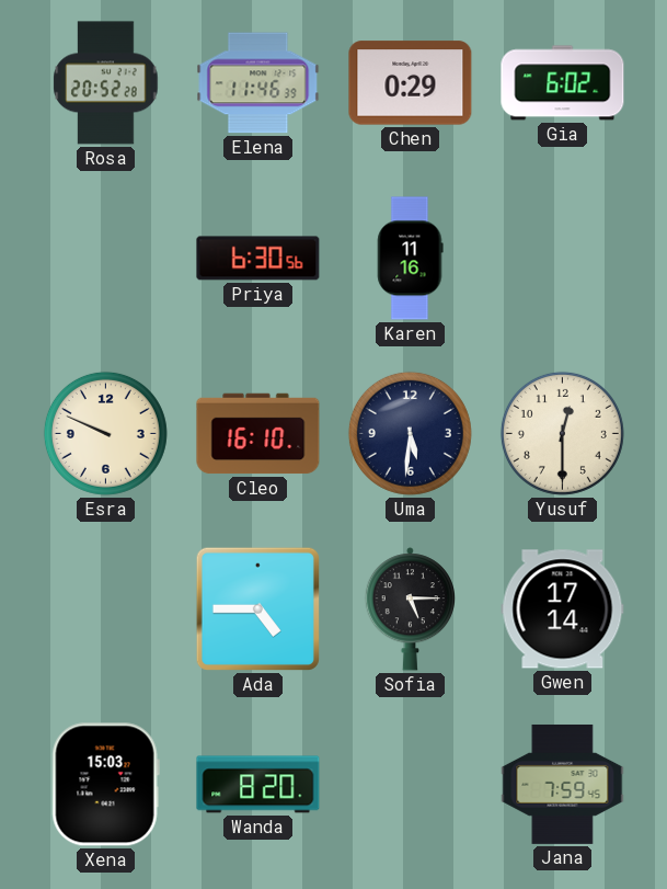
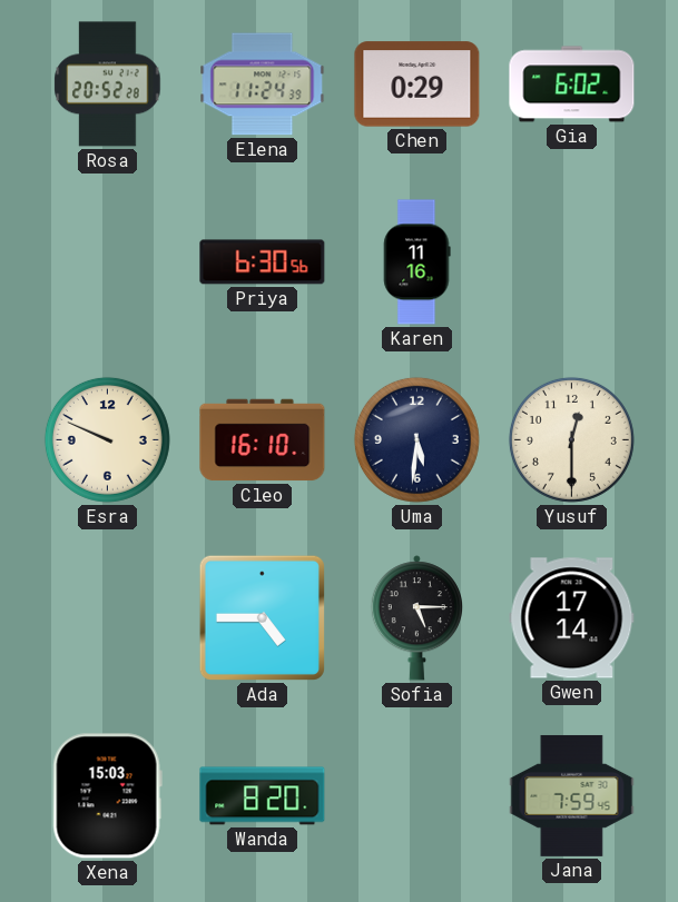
Elena: 11:46 -> 11:24
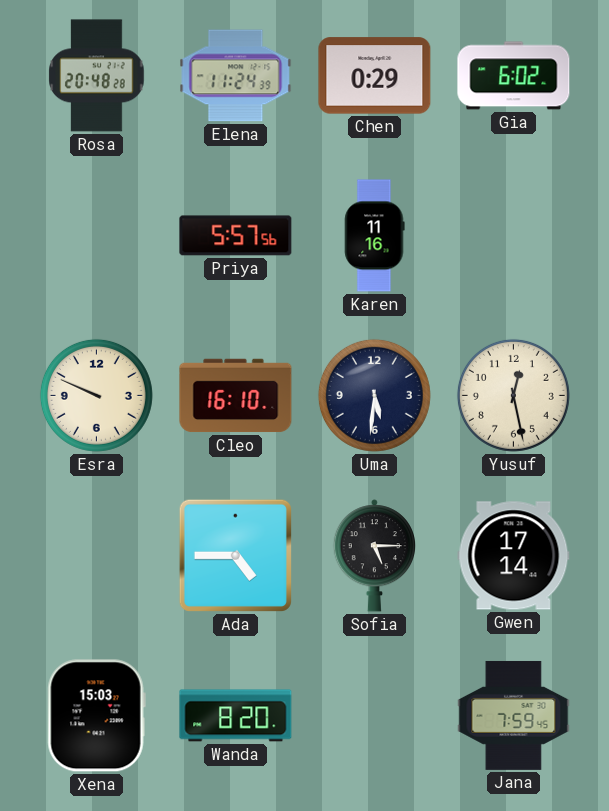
Rosa: 20:52 -> 20:48
Priya: 6:30 -> 5:57
Yusuf: 12:30 -> 12:28
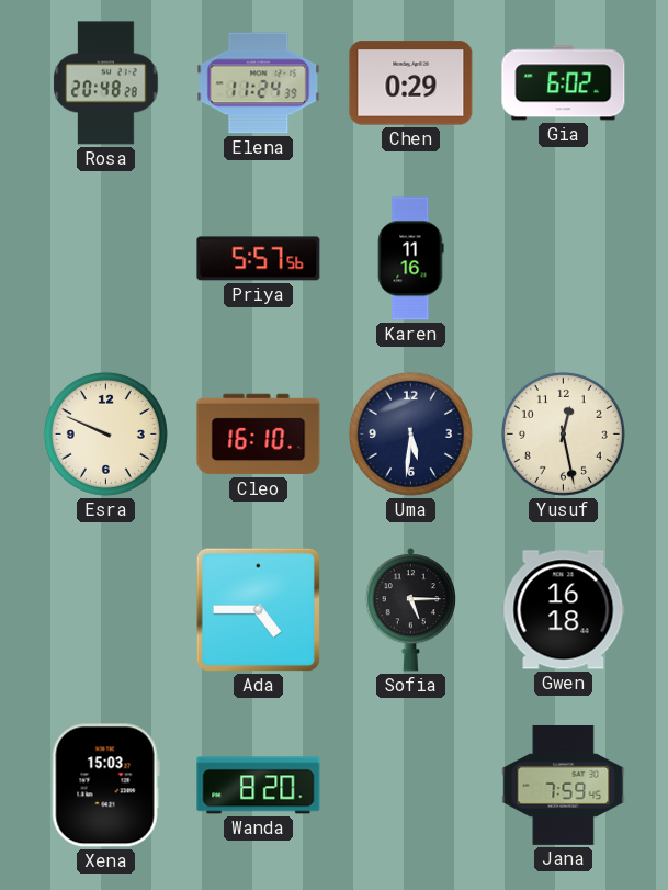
Gwen: 17:14 -> 16:18
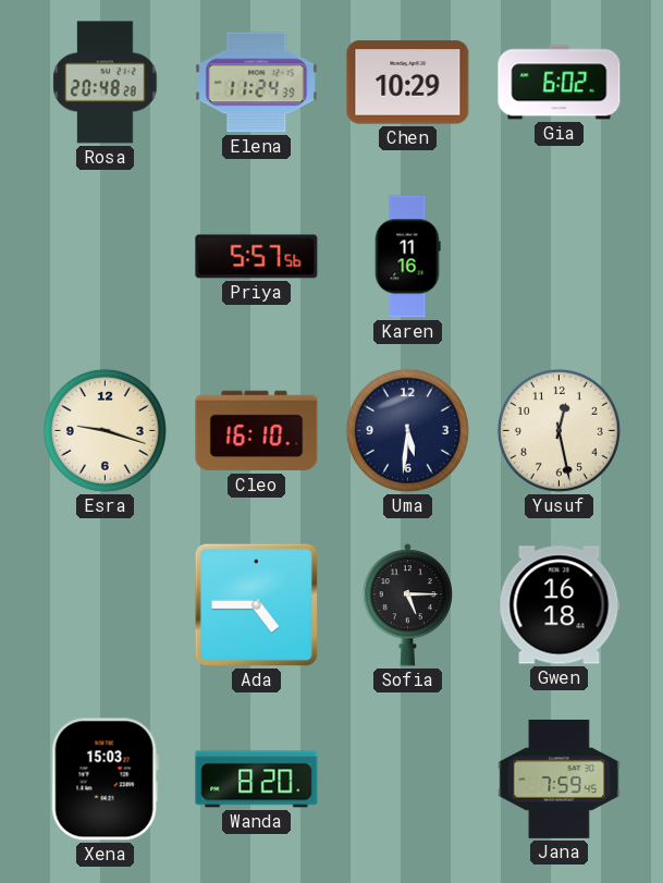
Chen: 0:29 -> 10:29
Esra: 9:49 -> 9:18
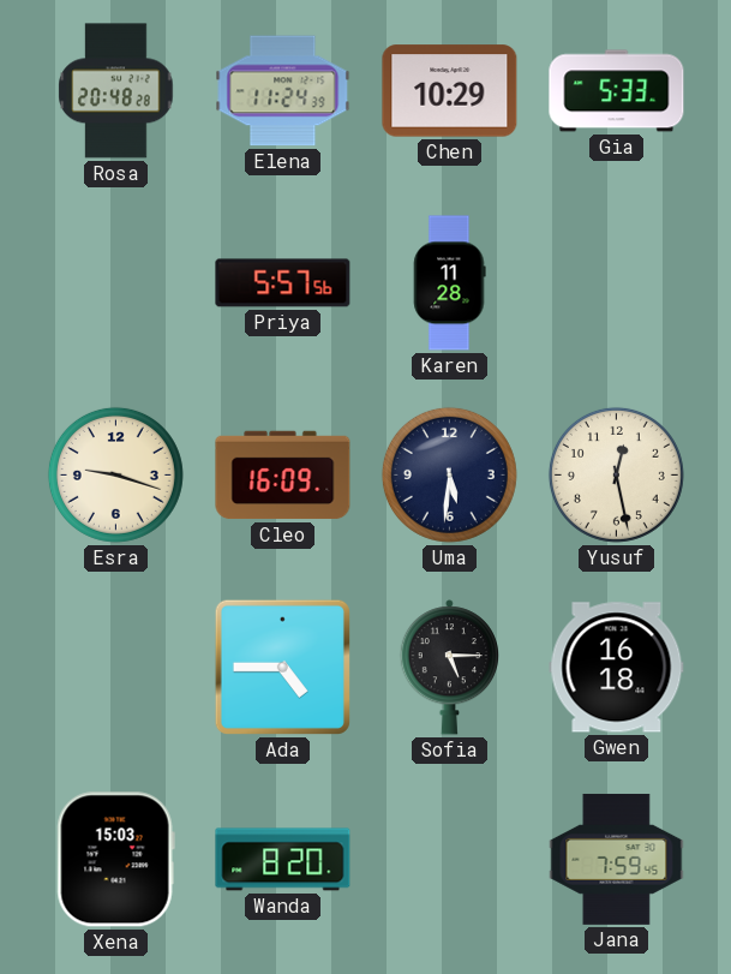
Gia: 6:02 -> 5:33
Karen: 11:16 -> 11:28
Cleo: 16:10 -> 16:09
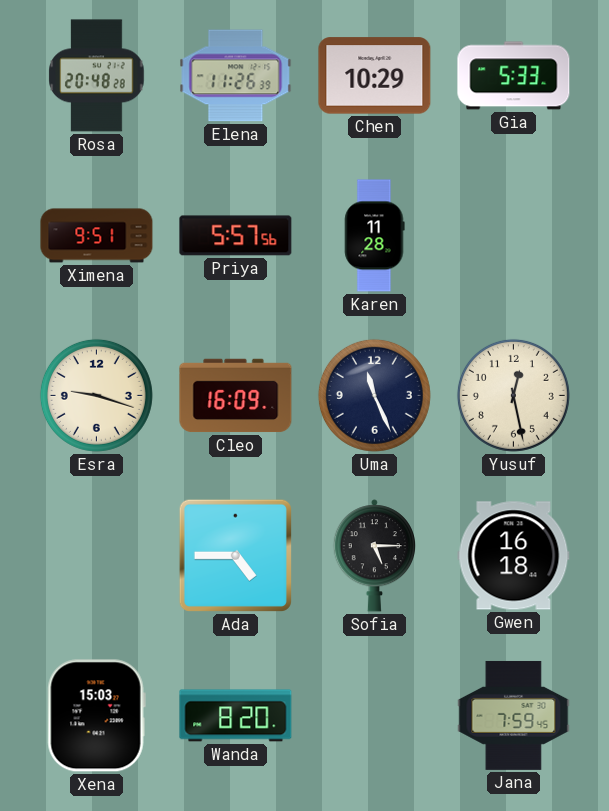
Elena: 11:24 -> 11:26
Ximena: none -> 9:51
Uma: 5:31 -> 11:26
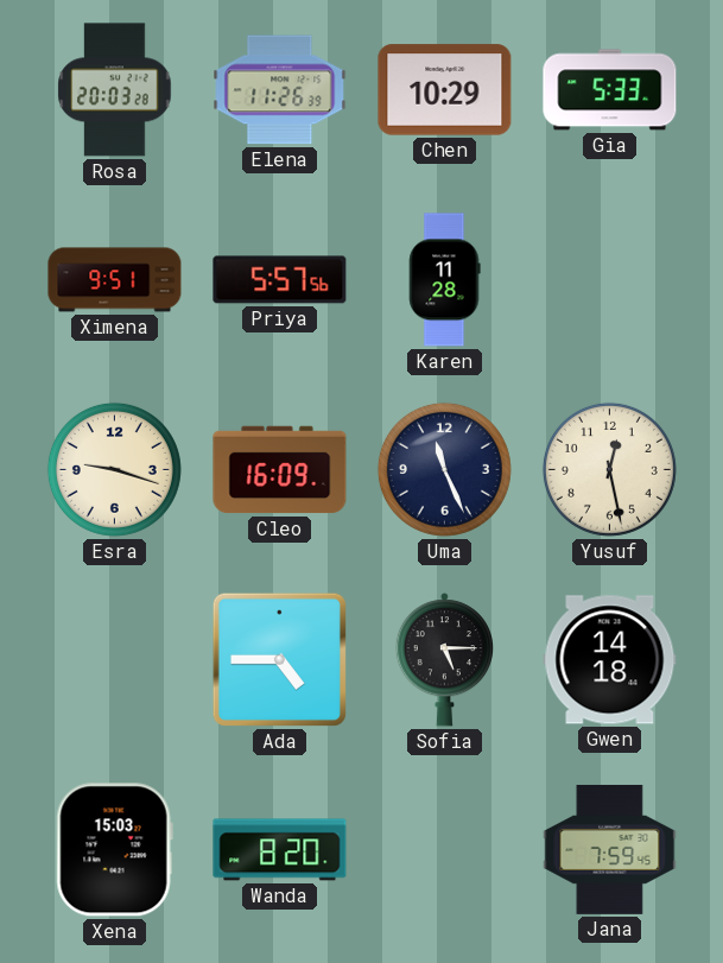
Rosa: 20:48 -> 20:03
Gwen: 16:18 -> 14:18
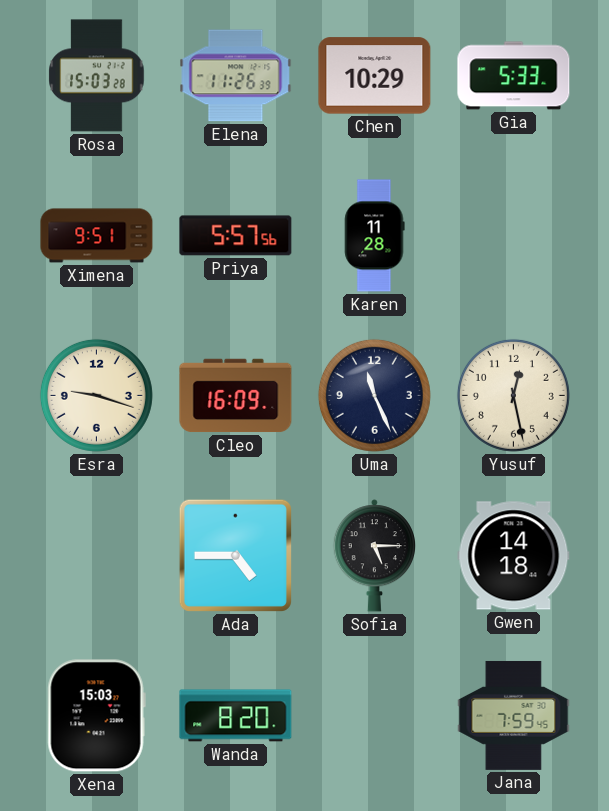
Rosa: 20:03 -> 15:03
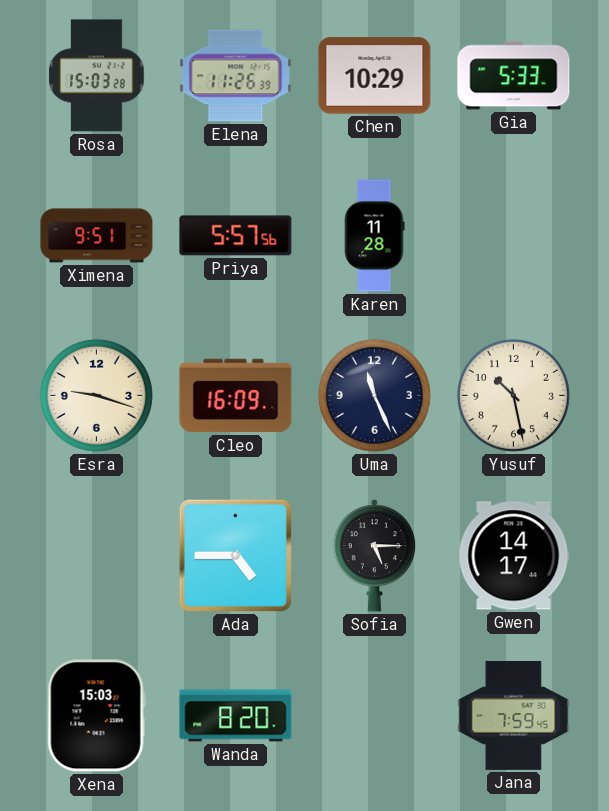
Yusuf: 12:28 -> 10:28
Gwen: 14:18 -> 14:17
